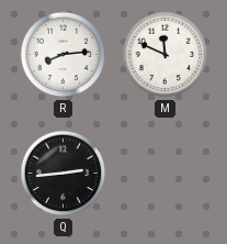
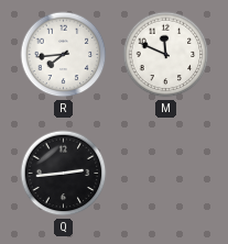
R: 8:14 -> 7:44
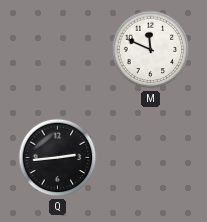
R: 7:44 -> none
